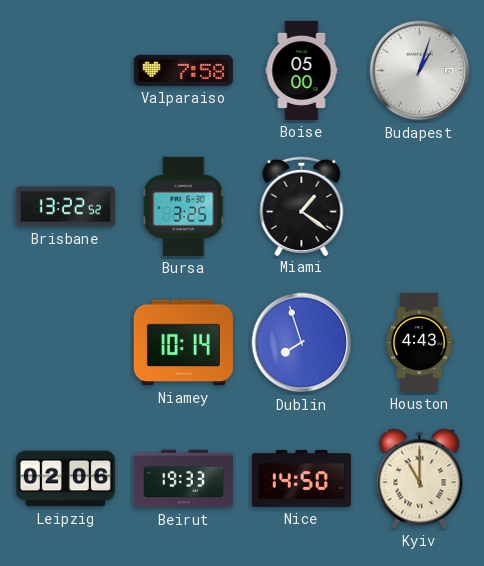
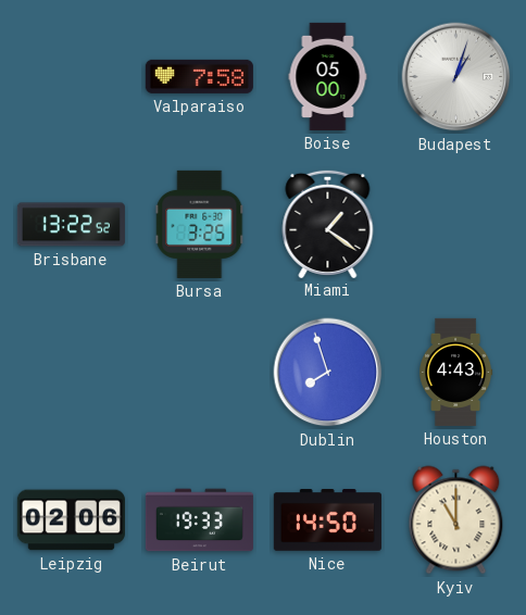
Niamey: 10:14 -> none
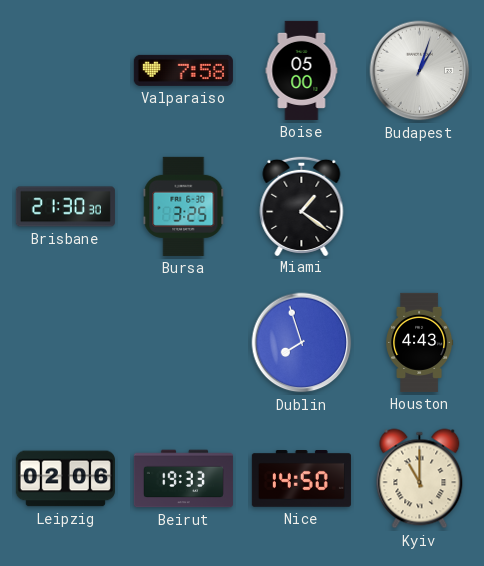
Brisbane: 13:22 -> 21:30
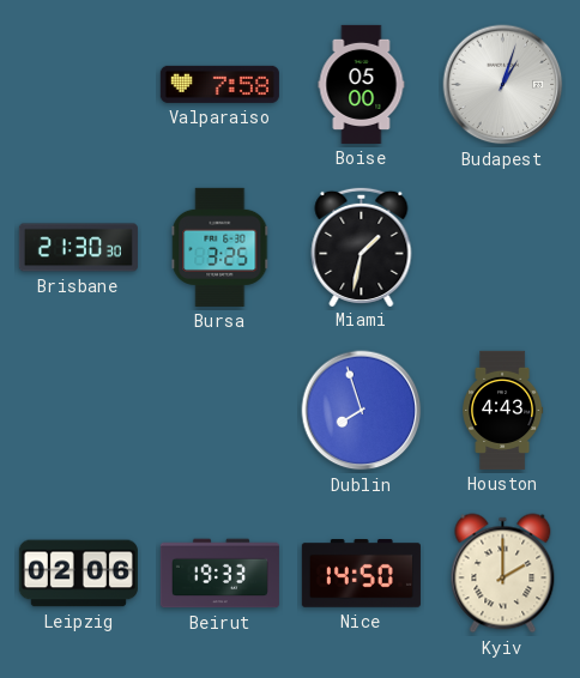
Miami: 1:21 -> 1:32
Kyiv: 11:00 -> 2:00
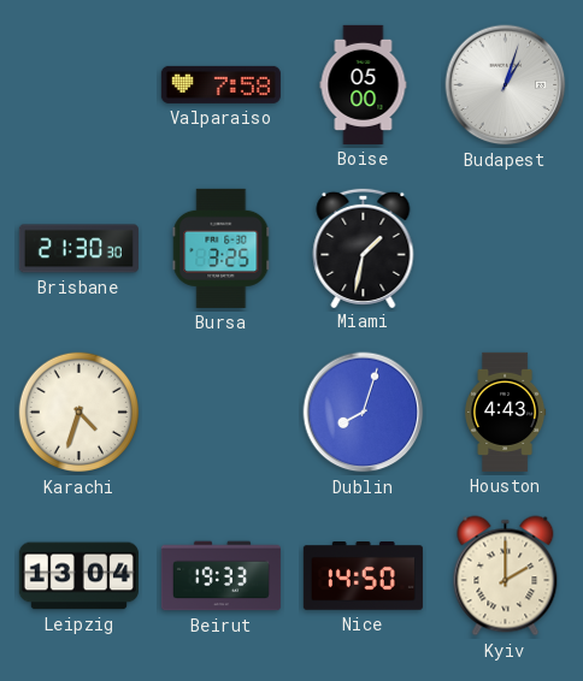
Karachi: none -> 4:33
Dublin: 7:57 -> 8:03
Leipzig: 02:06 -> 13:04
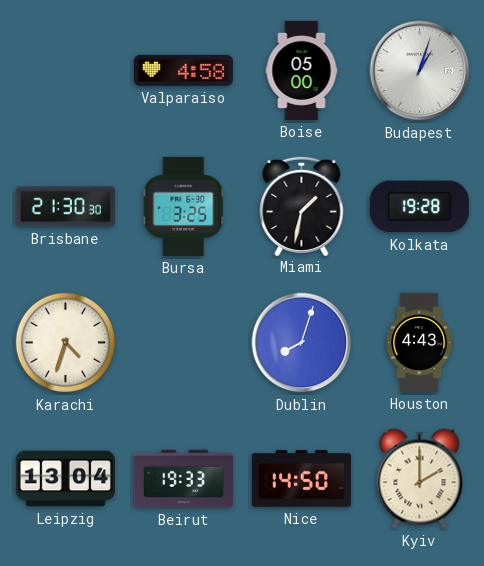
Valparaiso: 7:58 -> 4:58
Kolkata: none -> 19:28
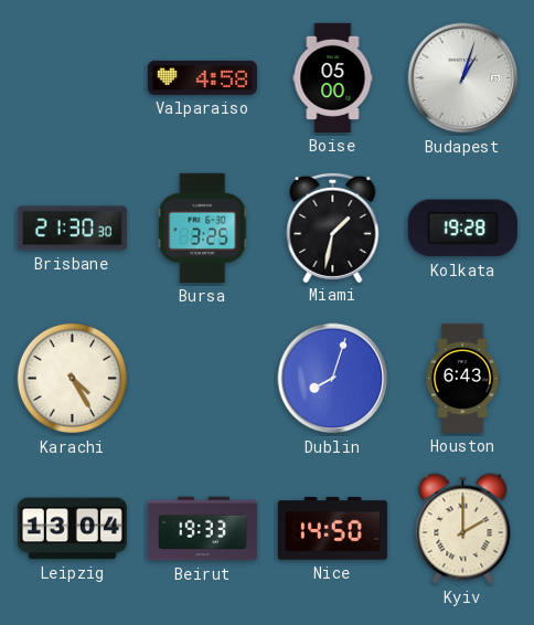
Karachi: 4:33 -> 4:25
Houston: 4:43 -> 6:43
